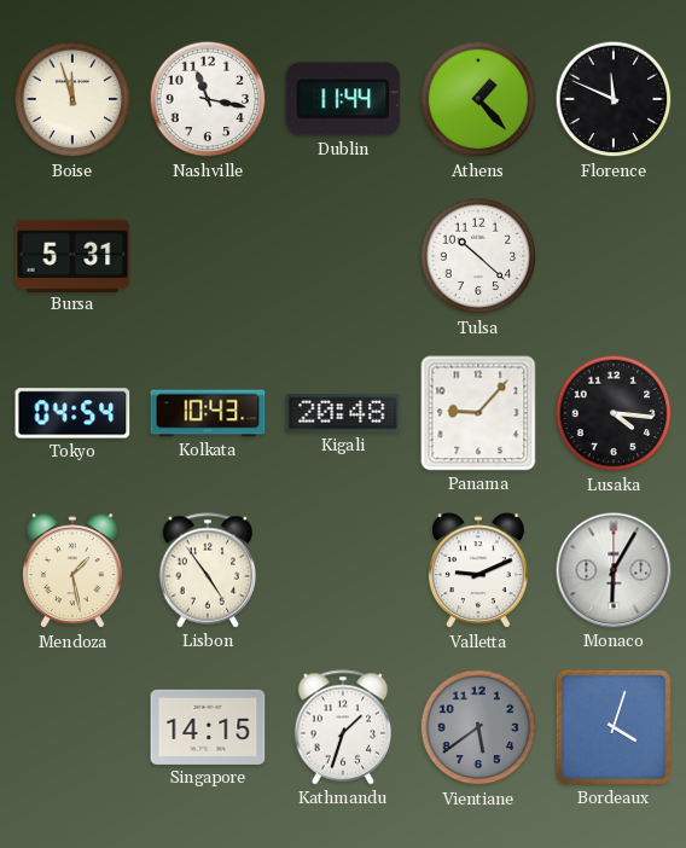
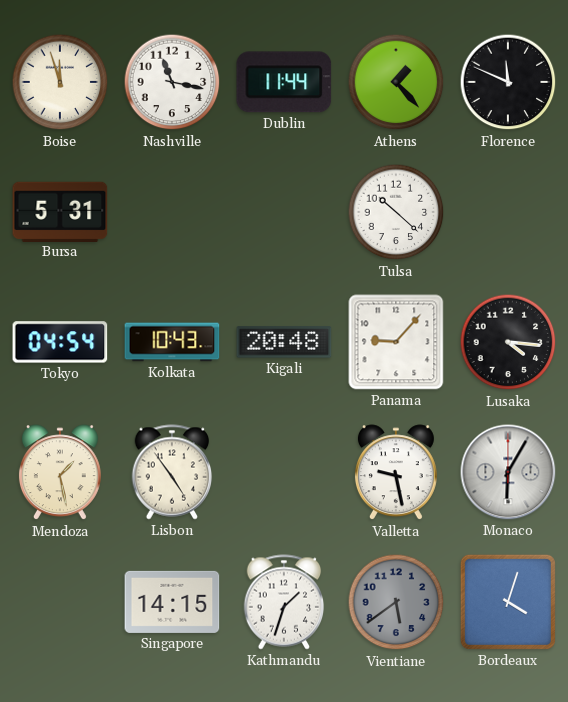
Valletta: 9:11 -> 9:28
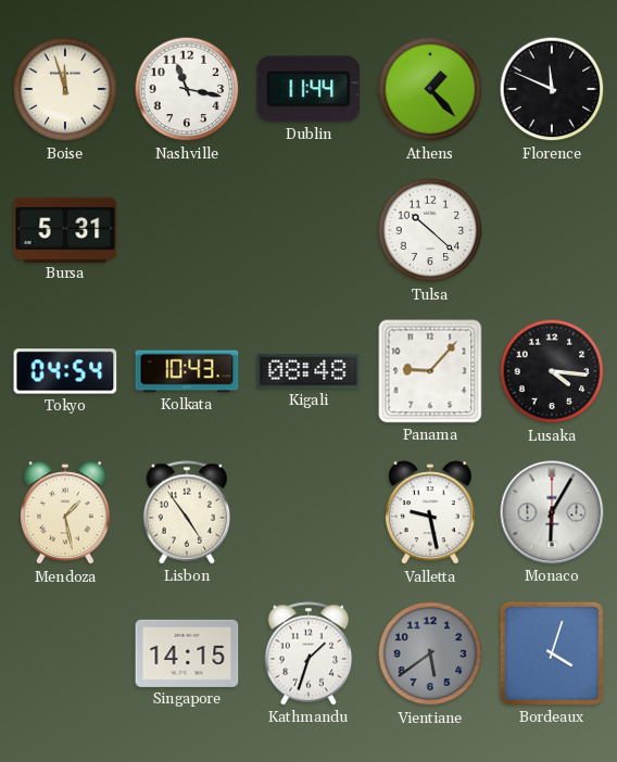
Kigali: 20:48 -> 08:48
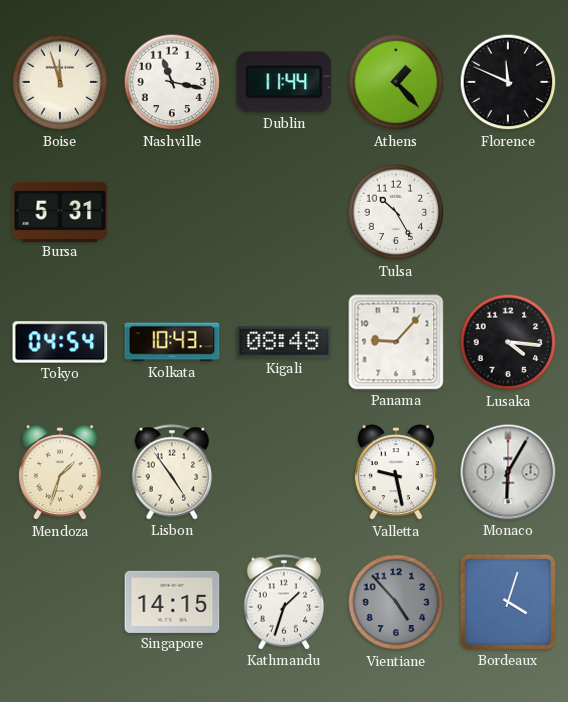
Tulsa: 10:22 -> 10:25
Mendoza: 1:28 -> 1:33
Vientiane: 5:39 -> 4:53
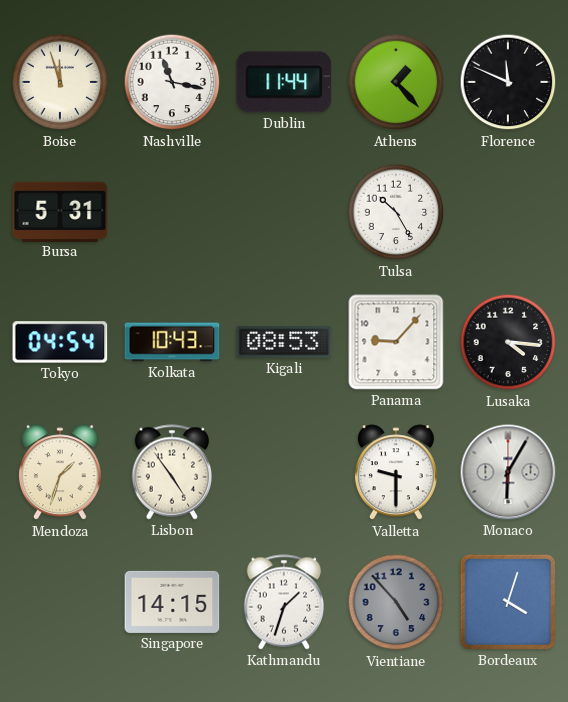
Kigali: 08:48 -> 08:53
Valletta: 9:28 -> 9:30
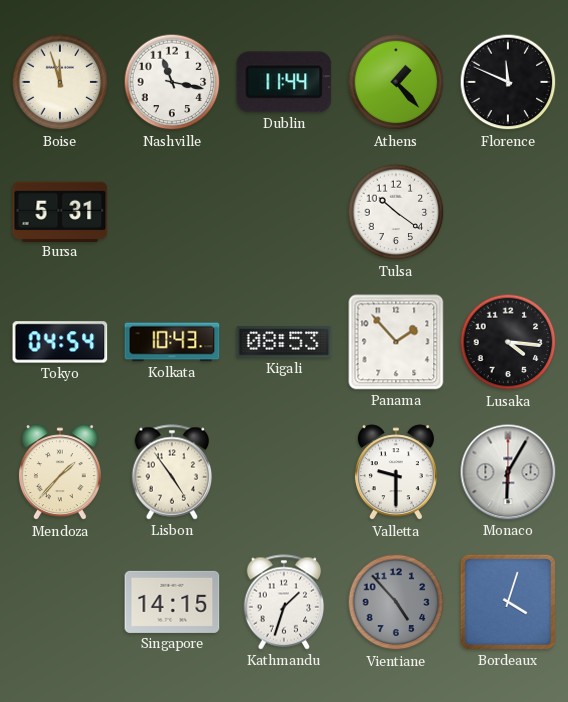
Tulsa: 10:25 -> 10:21
Panama: 9:07 -> 1:53
Mendoza: 1:33 -> 1:37
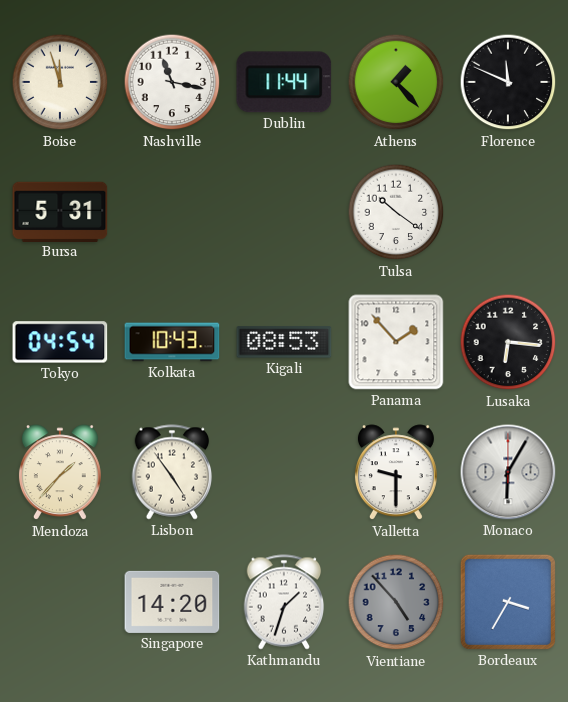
Lusaka: 4:16 -> 6:16
Singapore: 14:15 -> 14:20
Bordeaux: 4:03 -> 3:35
